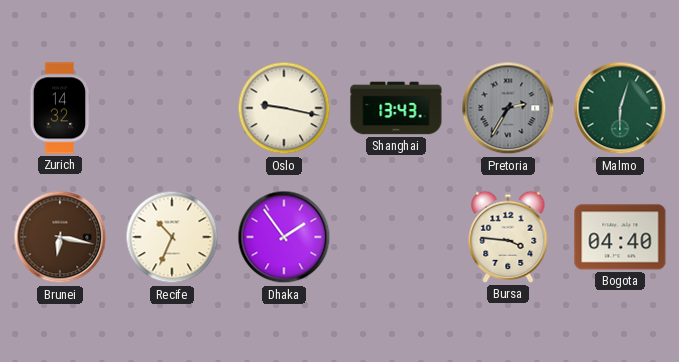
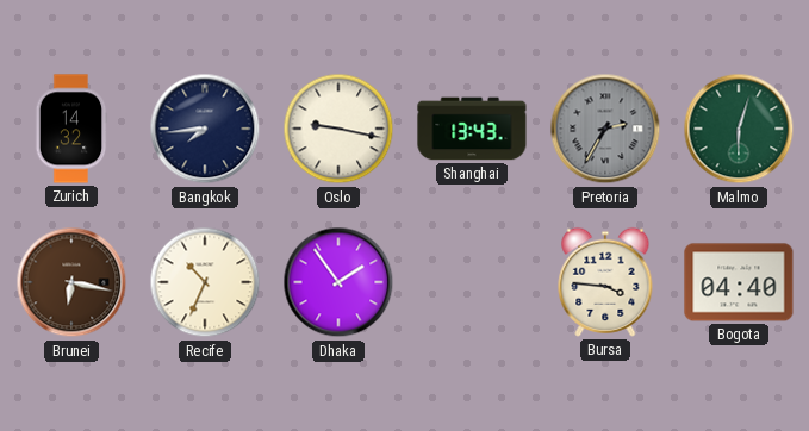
Bangkok: none -> 7:44
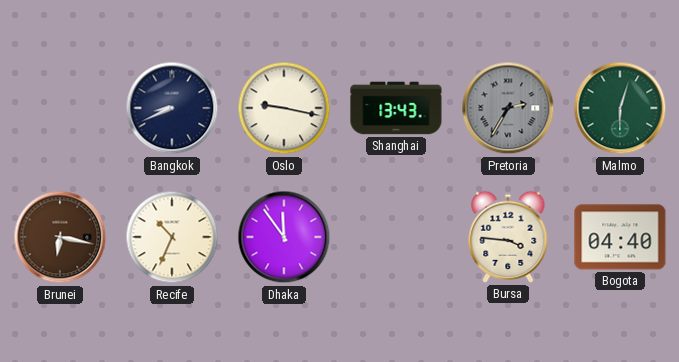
Zurich: 14:32 -> none
Bangkok: 7:44 -> 8:41
Dhaka: 1:54 -> 11:54
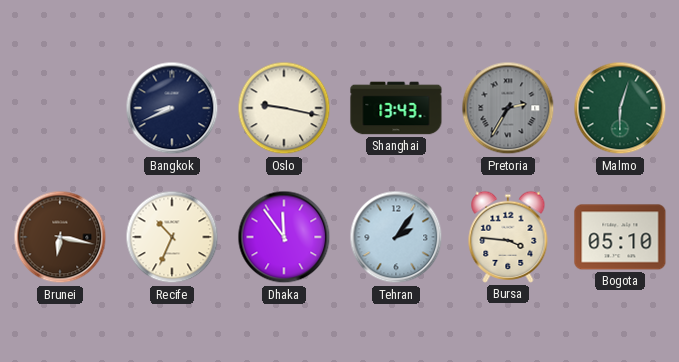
Tehran: none -> 2:06
Bogota: 04:40 -> 05:10
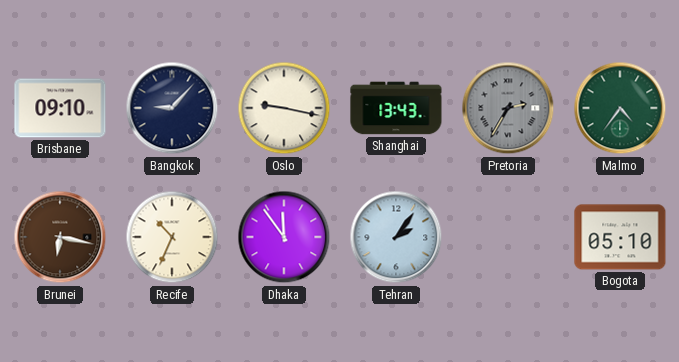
Brisbane: none -> 09:10
Bangkok: 8:41 -> 9:07
Malmo: 6:03 -> 4:36
Bursa: 3:46 -> none
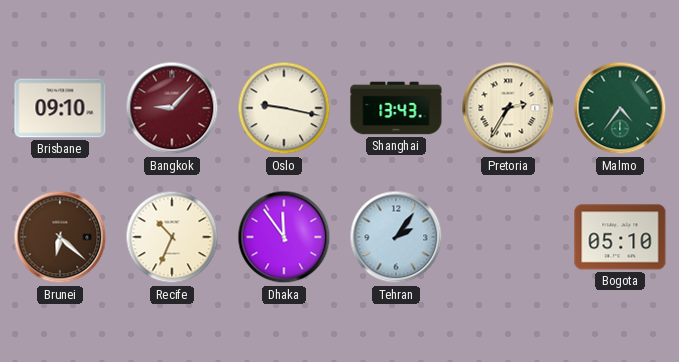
Bangkok dial: navy -> burgundy
Pretoria dial: grey -> cream
Brunei: 6:17 -> 6:22
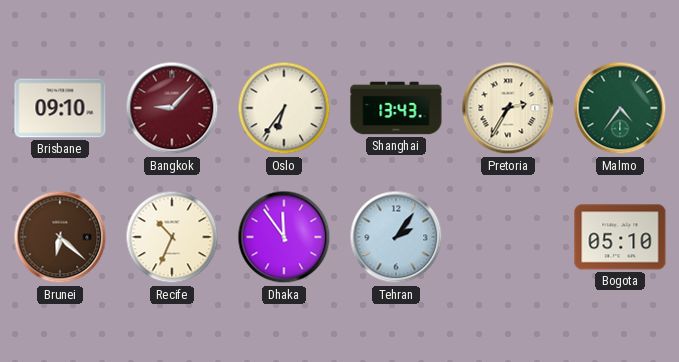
Oslo: 9:17 -> 6:36
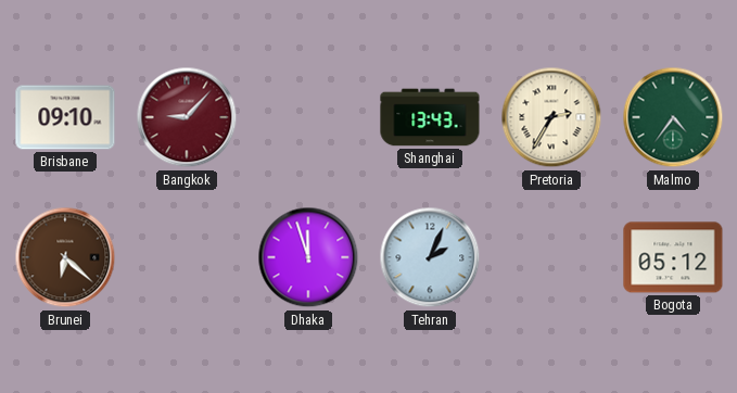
Oslo: 6:36 -> none
Recife: 10:34 -> none
Dhaka: 11:54 -> 11:57
Tehran: 2:06 -> 2:04
Bogota: 05:10 -> 05:12
